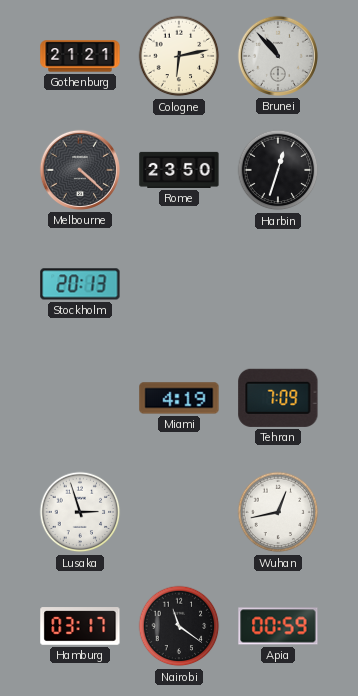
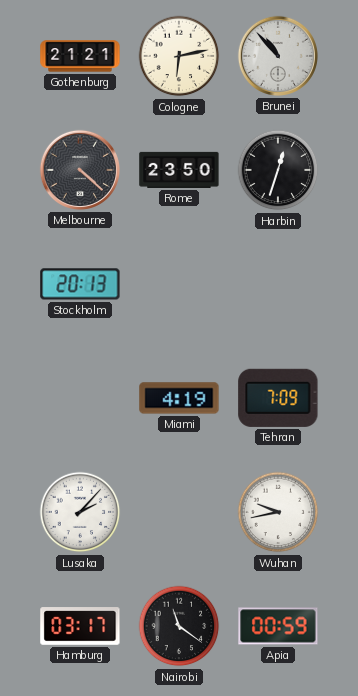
Lusaka: 2:57 -> 2:07
Wuhan: 12:43 -> 9:43
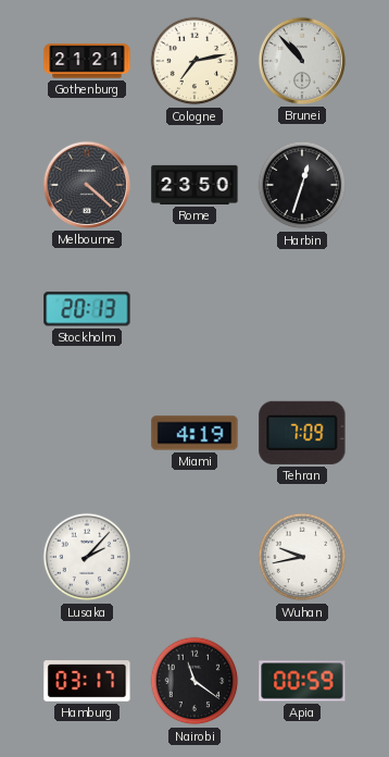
Cologne: 6:13 -> 7:13
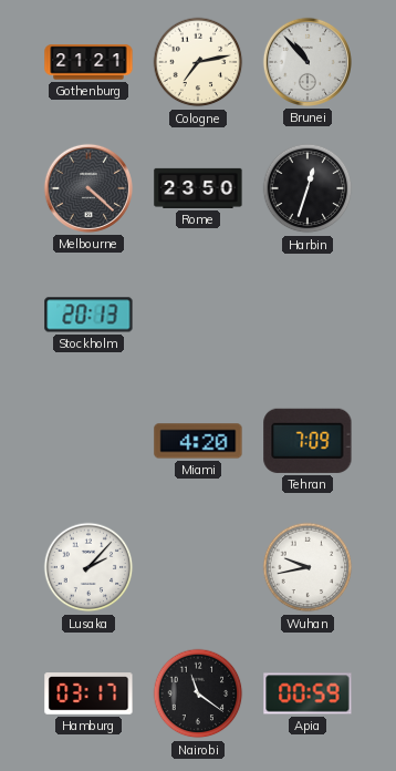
Miami: 4:19 -> 4:20
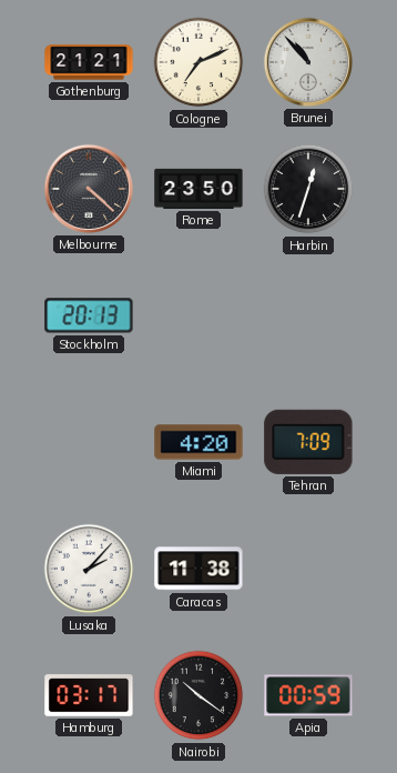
Cologne: 7:13 -> 7:11
Caracas: none -> 11:38
Wuhan: 9:43 -> none
Nairobi: 11:21 -> 10:21
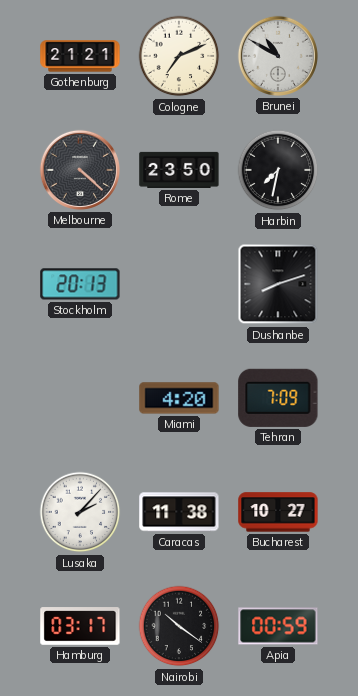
Brunei: 10:53 -> 10:50
Harbin: 12:33 -> 7:32
Dushanbe: none -> 8:12
Bucharest: none -> 10:27
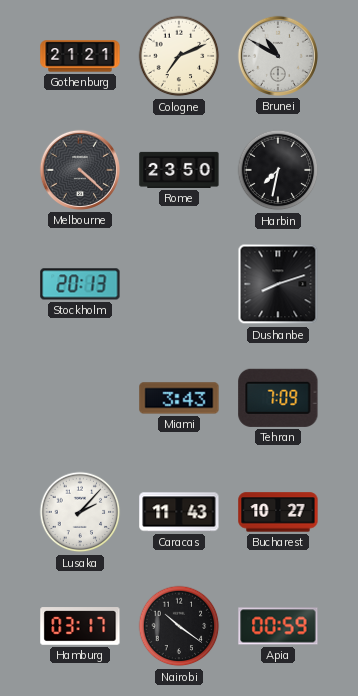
Miami: 4:20 -> 3:43
Caracas: 11:38 -> 11:43
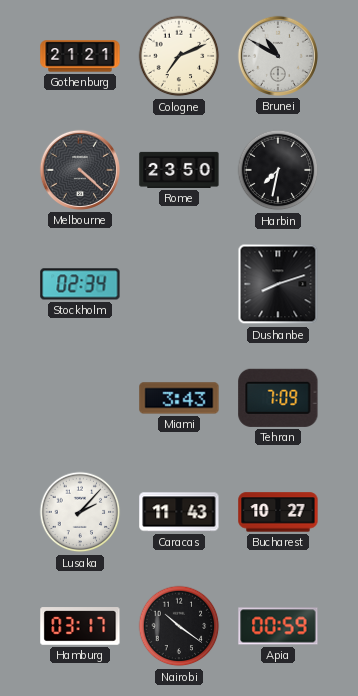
Stockholm: 20:13 -> 02:34
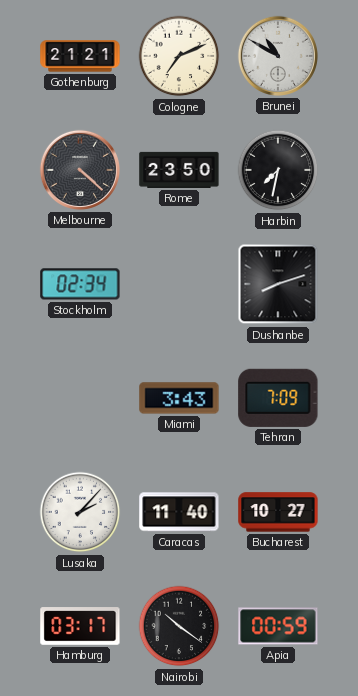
Caracas: 11:43 -> 11:40
